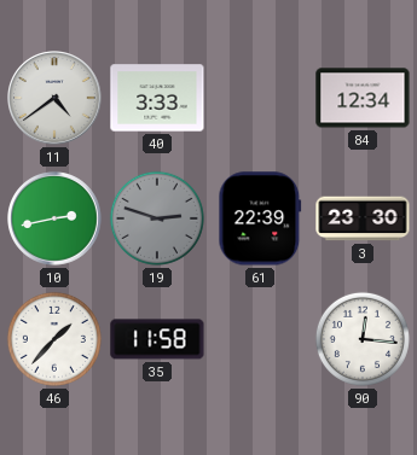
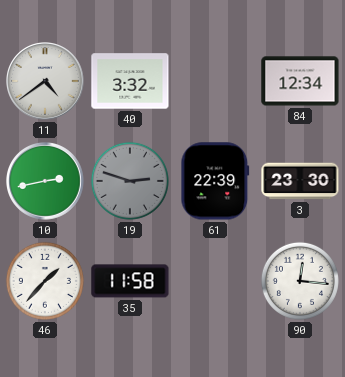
40: 3:33 -> 3:32
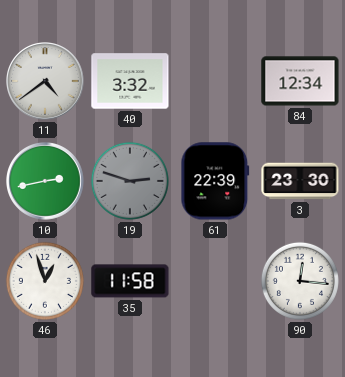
46: 1:37 -> 12:57
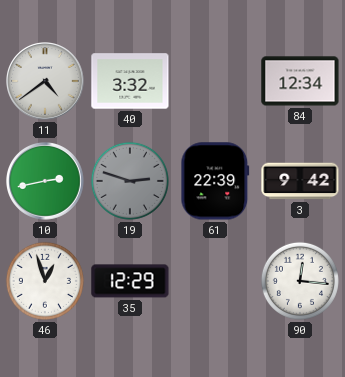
3: 23:30 -> 9:42
35: 11:58 -> 12:29
